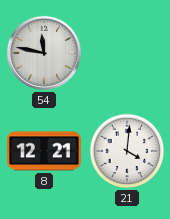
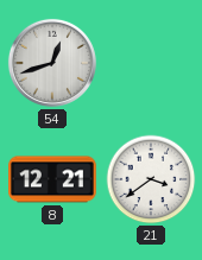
54: 11:47 -> 12:42
21: 4:01 -> 3:39
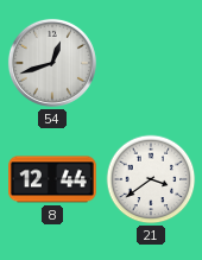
8: 12:21 -> 12:44
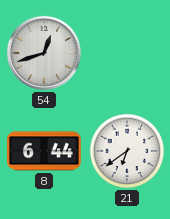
8: 12:44 -> 6:44
21: 3:39 -> 6:39
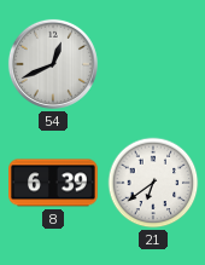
54: 12:42 -> 12:41
8: 6:44 -> 6:39
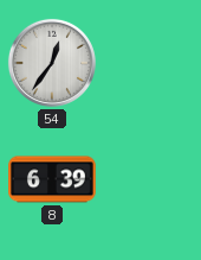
54: 12:41 -> 12:36
21: 6:39 -> none
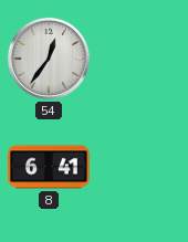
8: 6:39 -> 6:41
